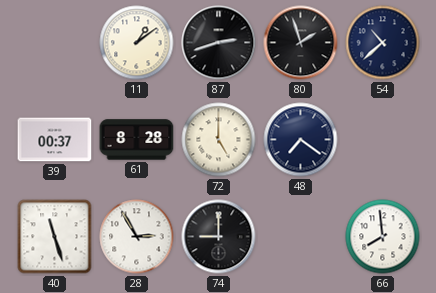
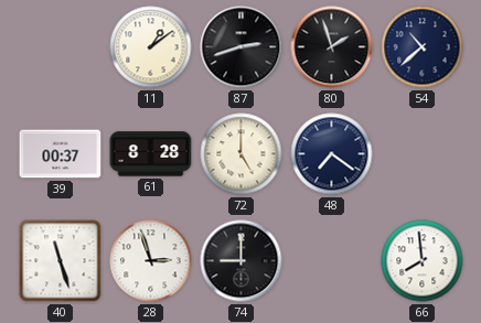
28: 2:55 -> 2:57
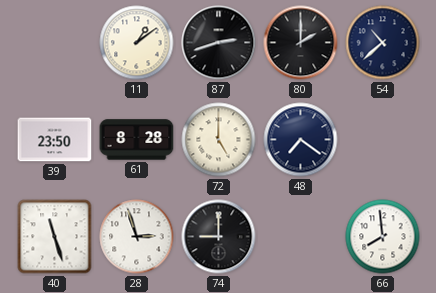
80: 1:57 -> 2:00
39: 00:37 -> 23:50
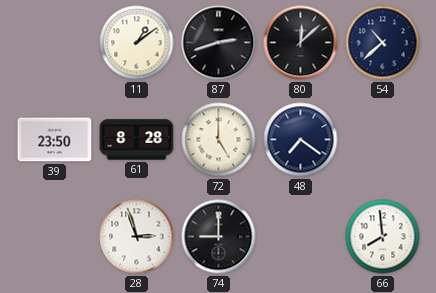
80: 2:00 -> 12:08
40: 11:27 -> none
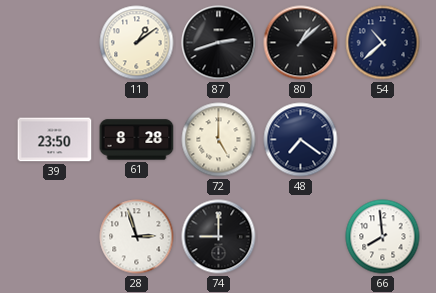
80: 12:08 -> 1:08
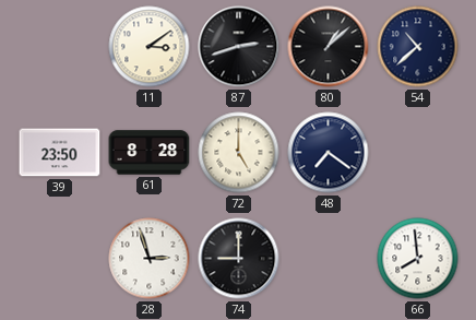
11: 1:09 -> 3:09
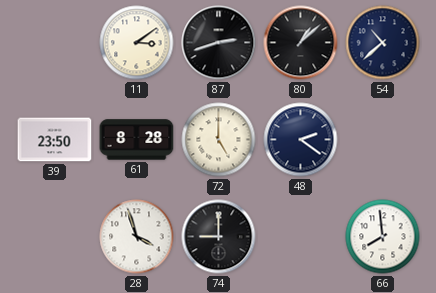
48: 7:21 -> 2:21
28: 2:57 -> 3:57
